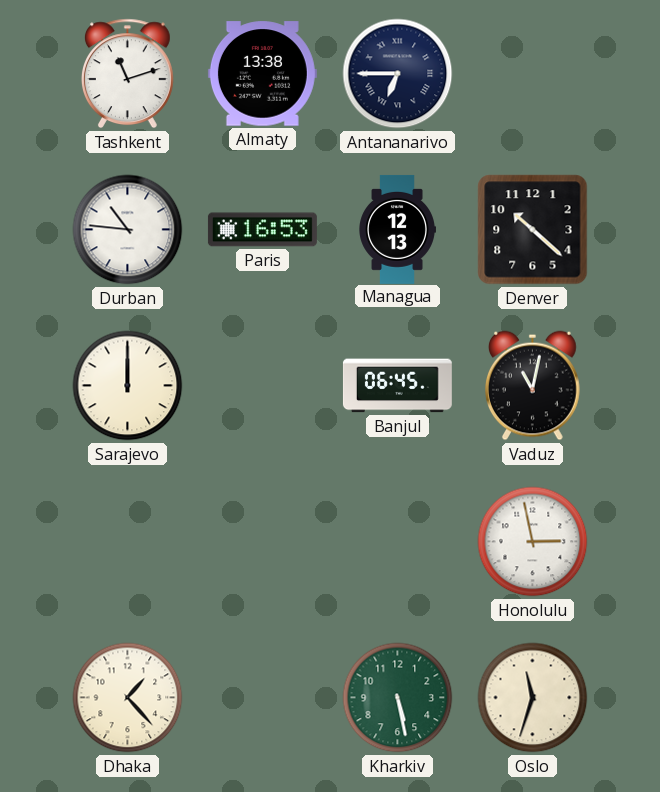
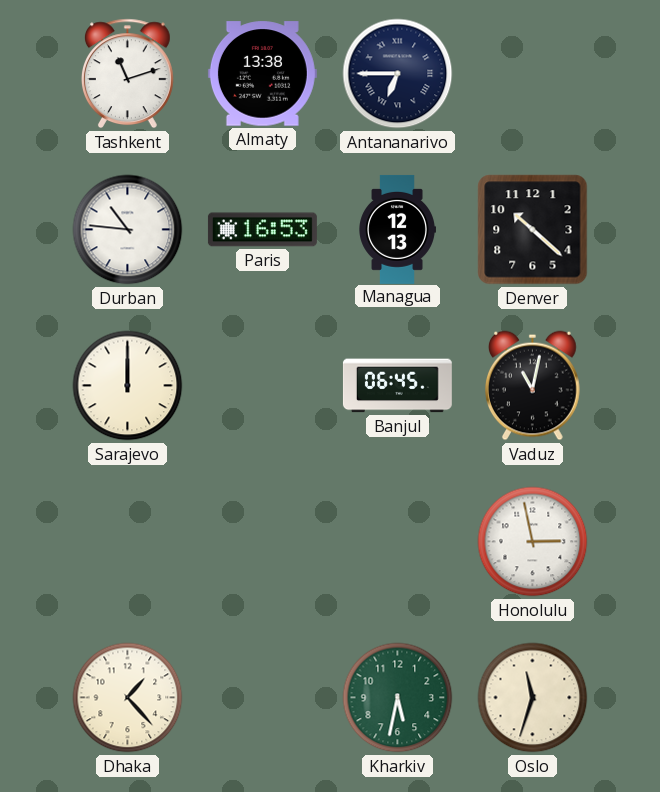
Kharkiv: 5:28 -> 5:32
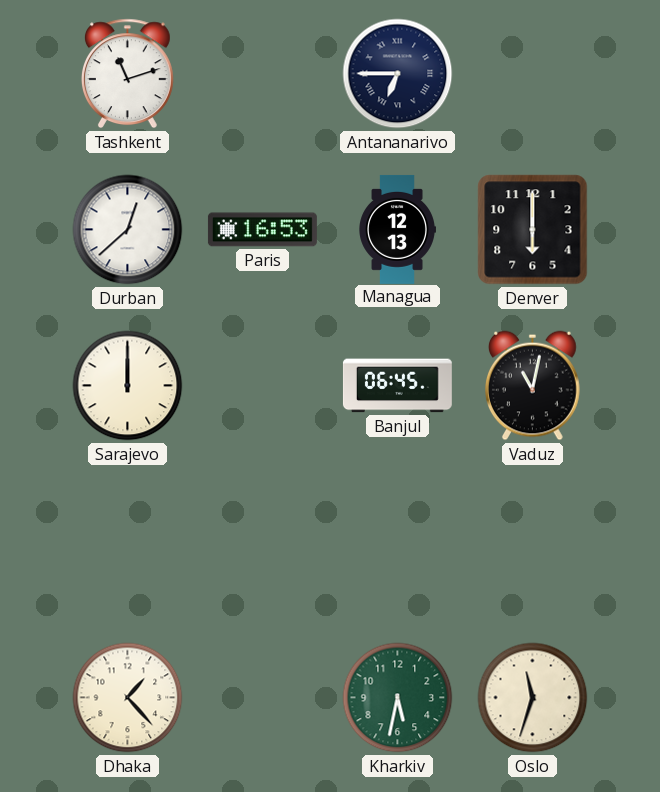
Almaty: 13:38 -> none
Durban: 10:46 -> 12:38
Denver: 10:22 -> 6:00
Honolulu: 2:58 -> none
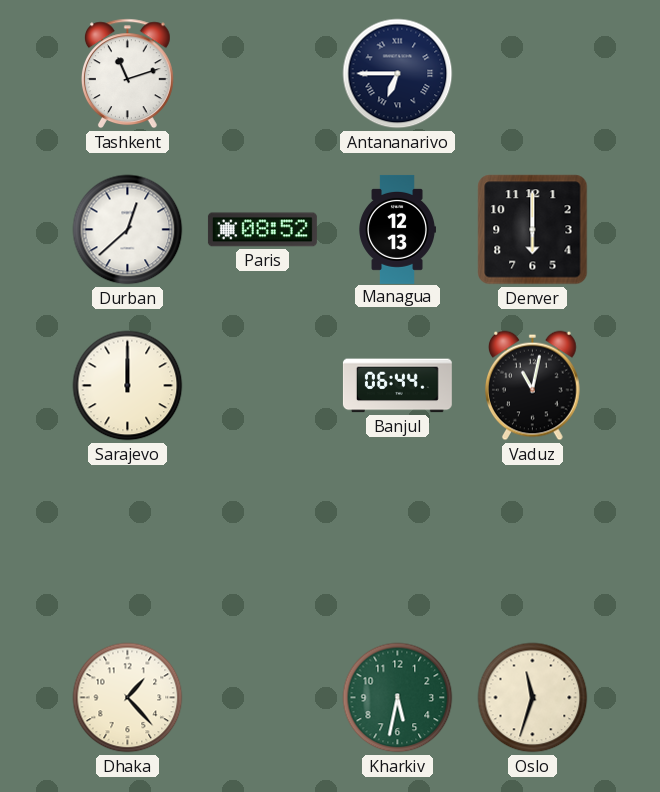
Paris: 16:53 -> 08:52
Banjul: 06:45 -> 06:44
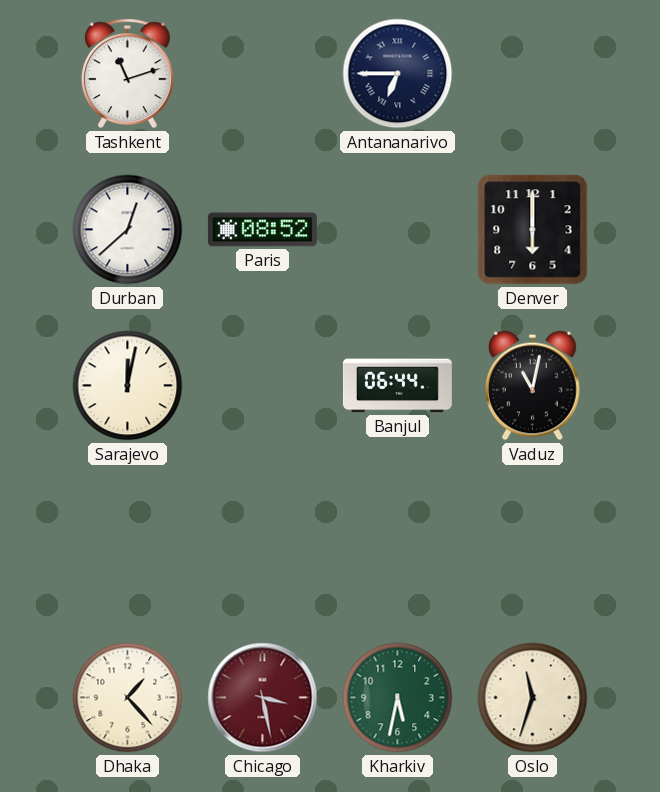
Managua: 12:13 -> none
Sarajevo: 12:00 -> 12:02
Chicago: none -> 3:28
